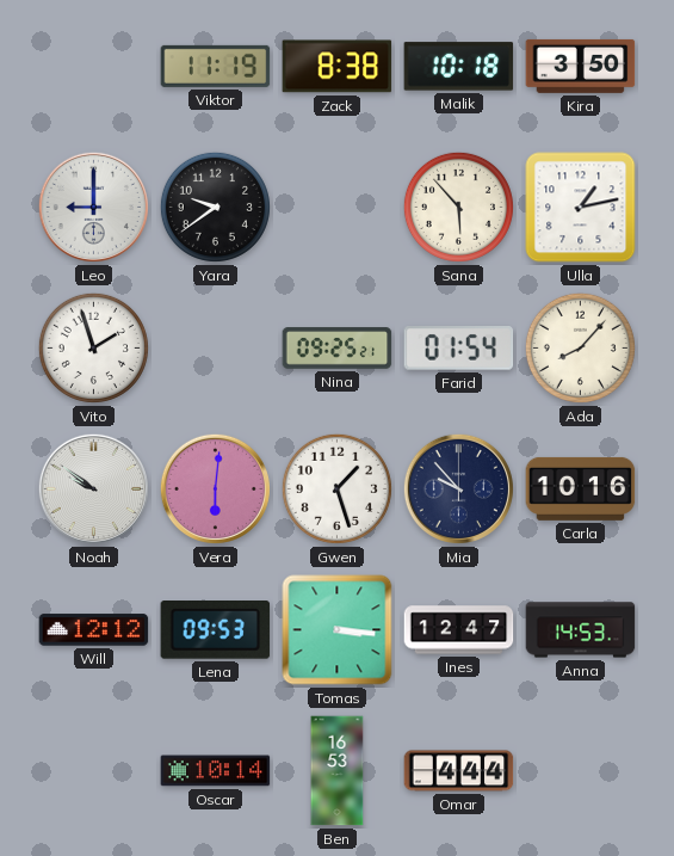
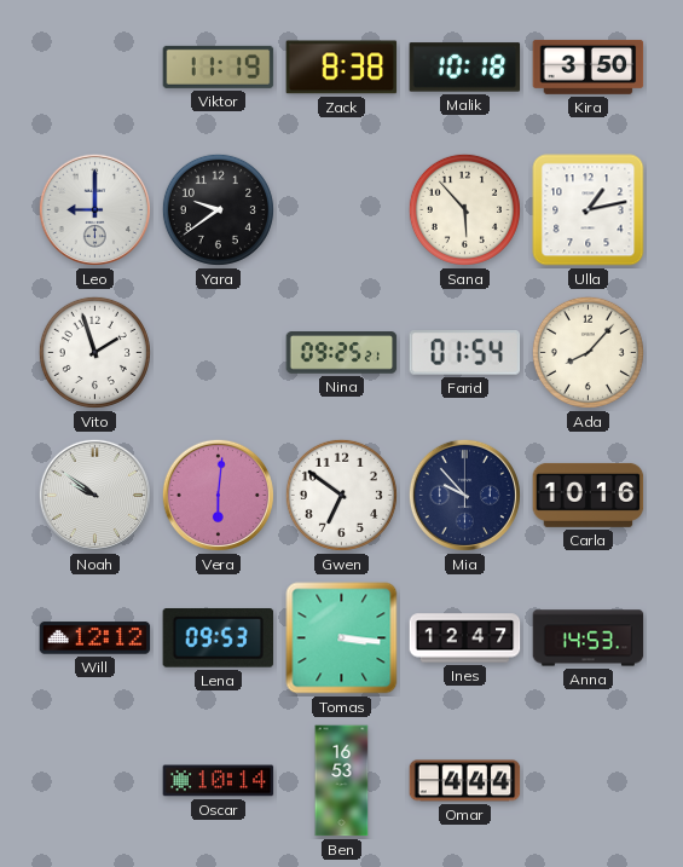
Gwen: 1:27 -> 6:51
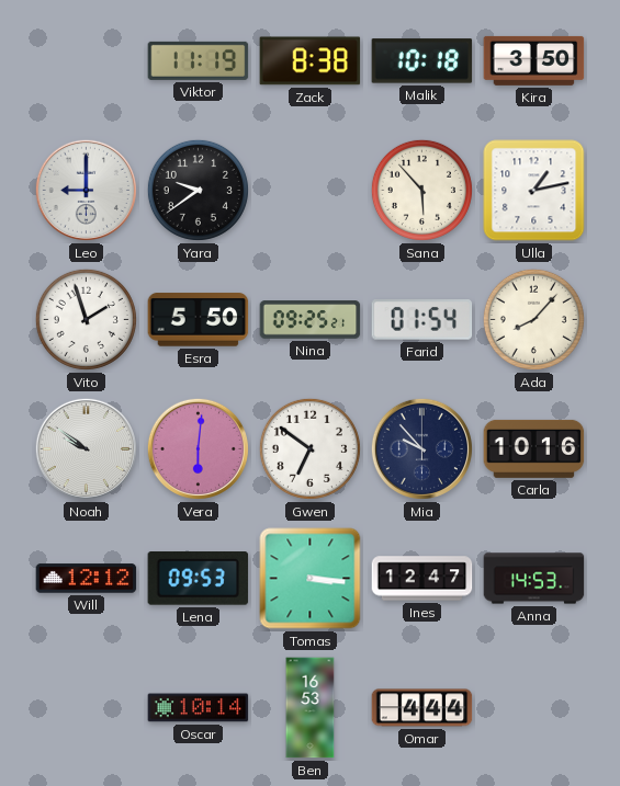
Esra: none -> 5:50
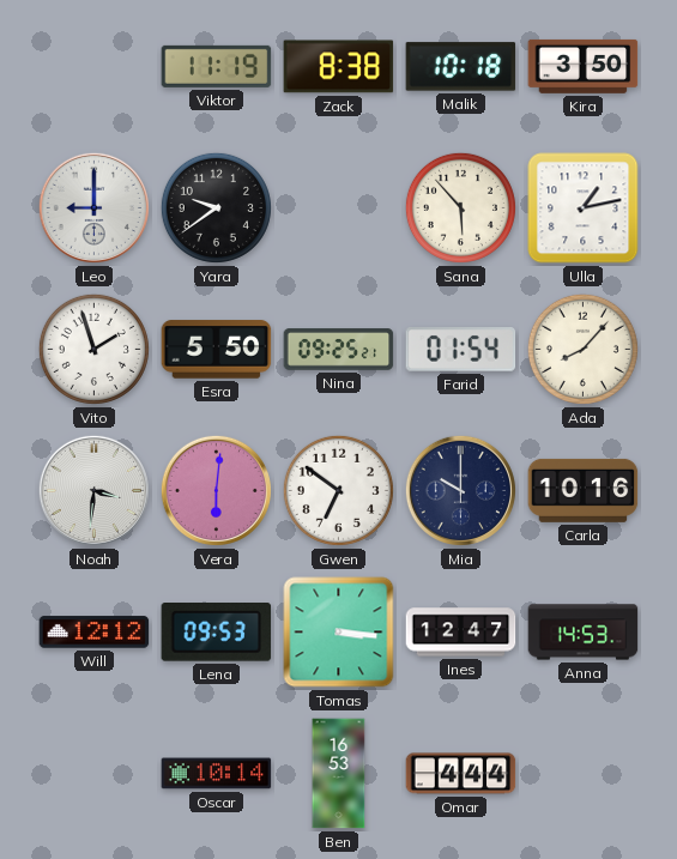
Noah: 9:51 -> 3:31
Mia: 9:53 -> 10:00
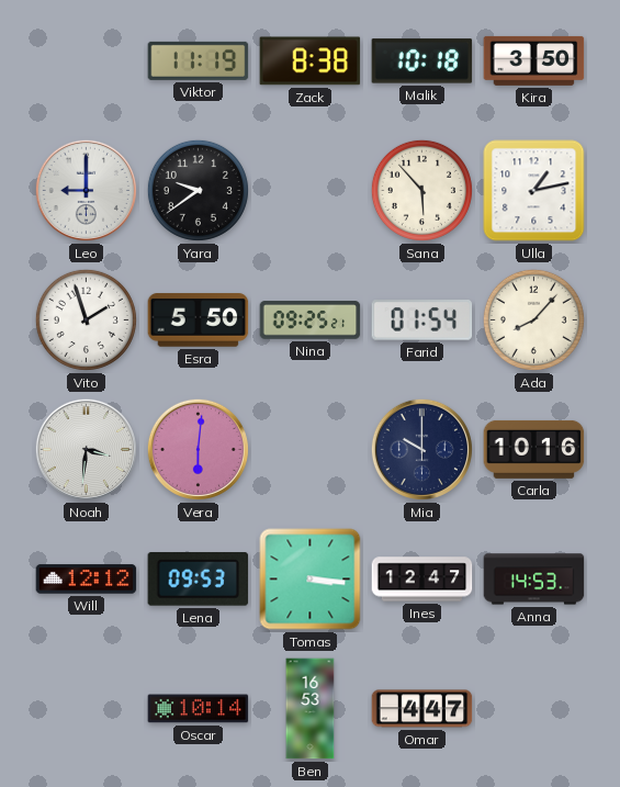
Gwen: 6:51 -> none
Omar: 4:44 -> 4:47
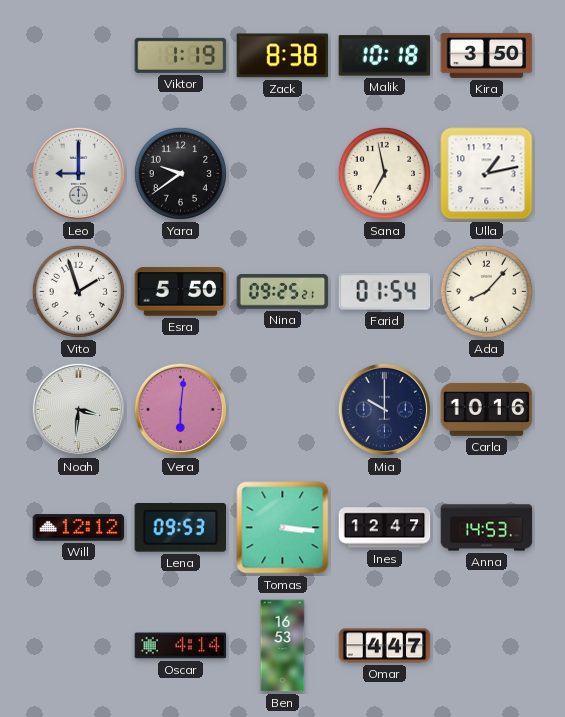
Viktor: 11:19 -> 1:19
Sana: 5:53 -> 6:58
Oscar: 10:14 -> 4:14
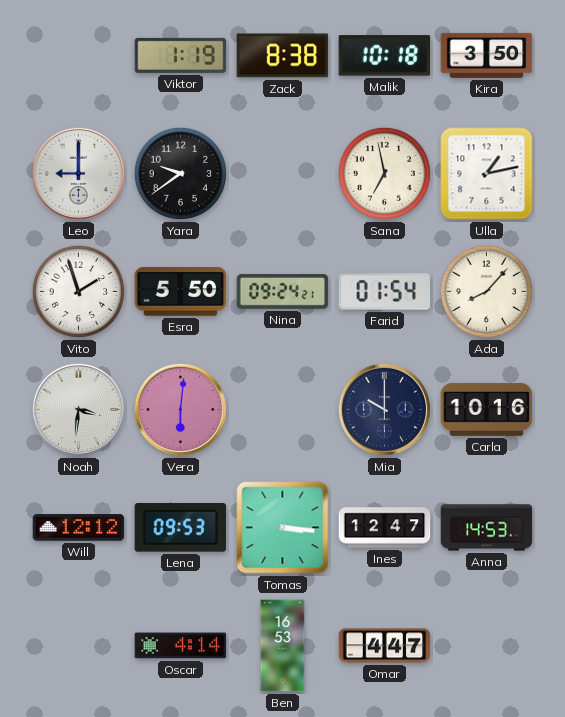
Nina: 09:25 -> 09:24
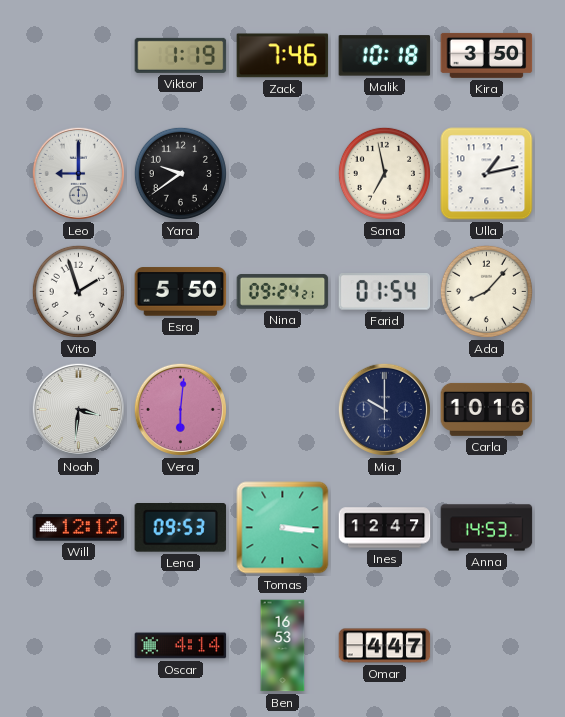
Zack: 8:38 -> 7:46
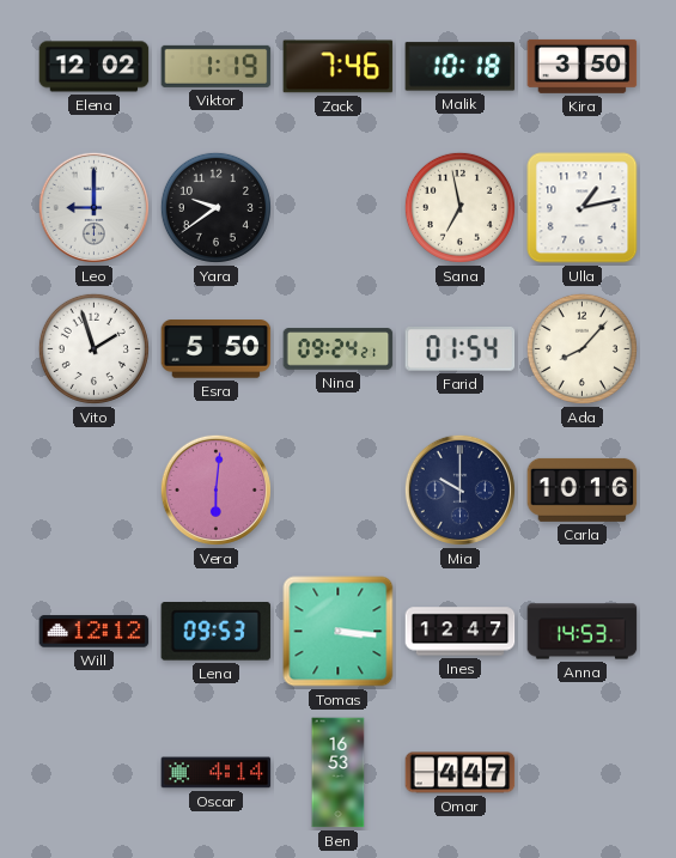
Elena: none -> 12:02
Noah: 3:31 -> none
